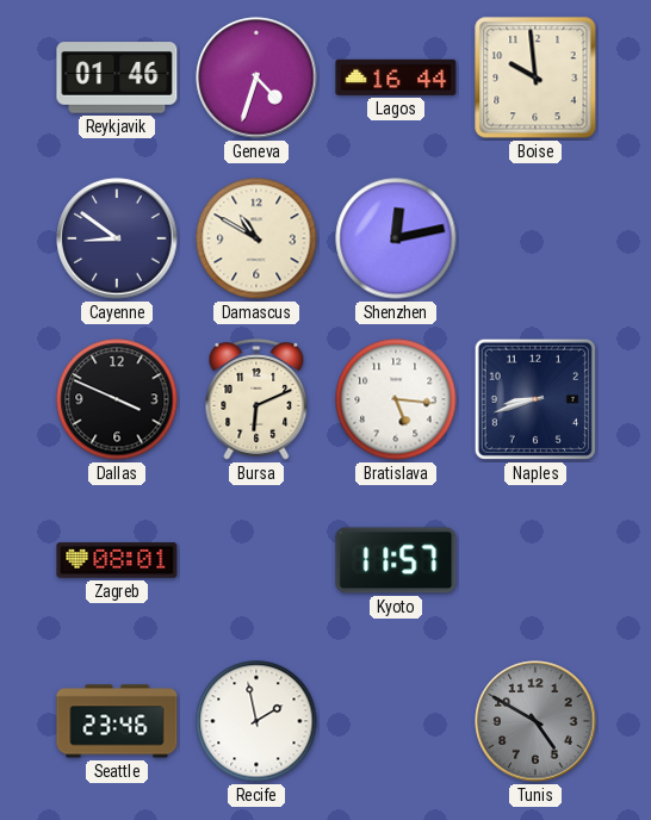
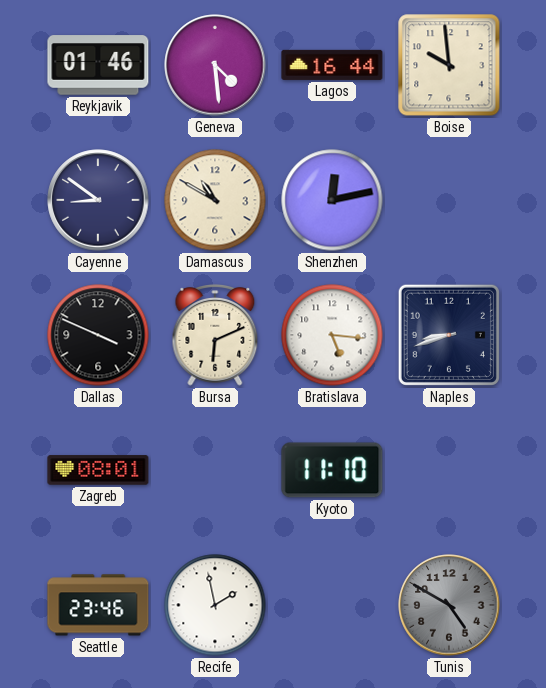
Geneva: 4:33 -> 4:29
Kyoto: 11:57 -> 11:10
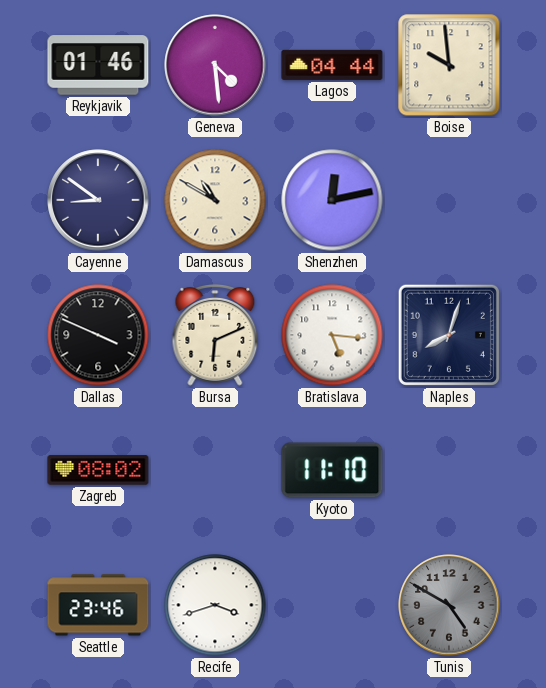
Lagos: 16:44 -> 04:44
Naples: 8:42 -> 8:03
Zagreb: 08:01 -> 08:02
Recife: 1:58 -> 3:42
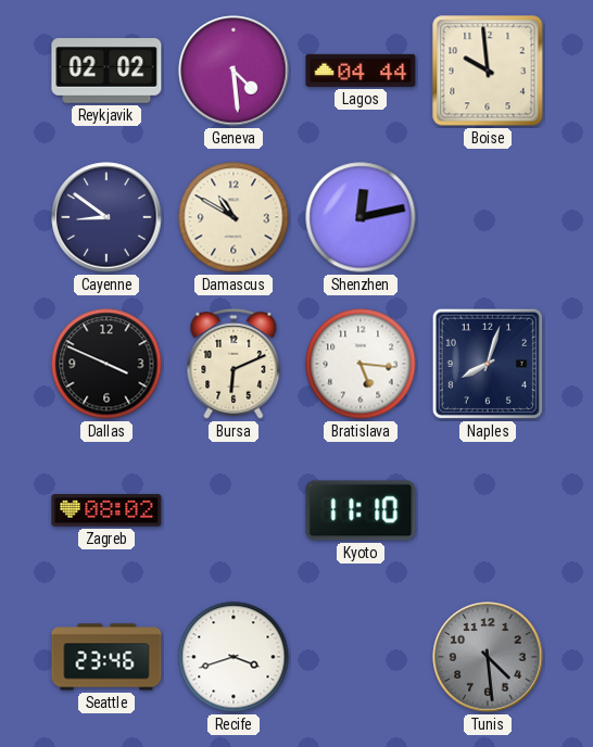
Reykjavik: 01:46 -> 02:02
Tunis: 4:50 -> 4:29
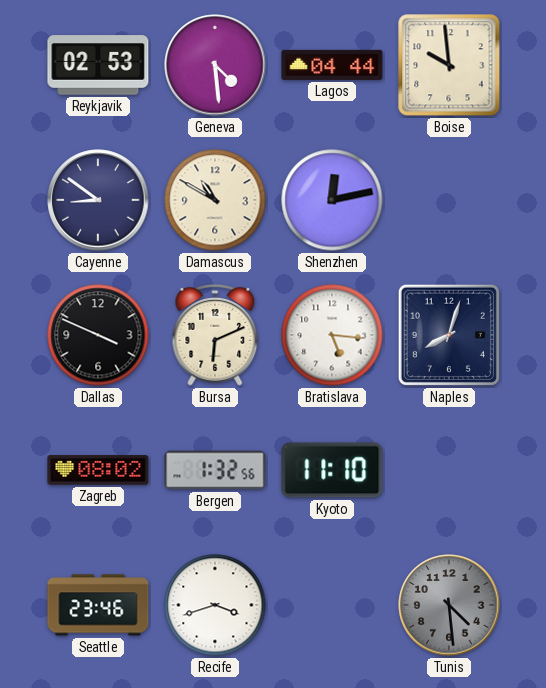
Reykjavik: 02:02 -> 02:53
Bergen: none -> 1:32
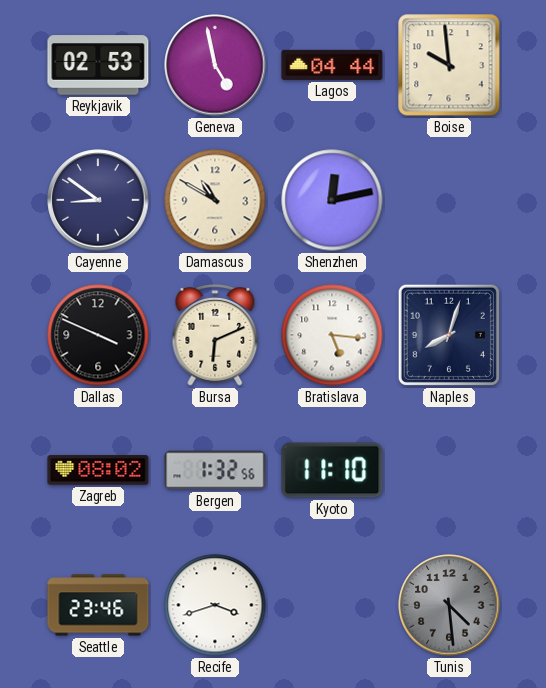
Geneva: 4:29 -> 4:58
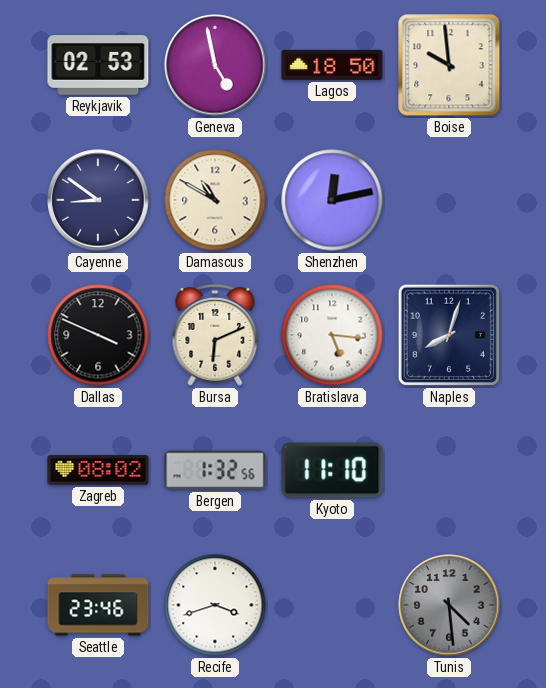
Lagos: 04:44 -> 18:50
